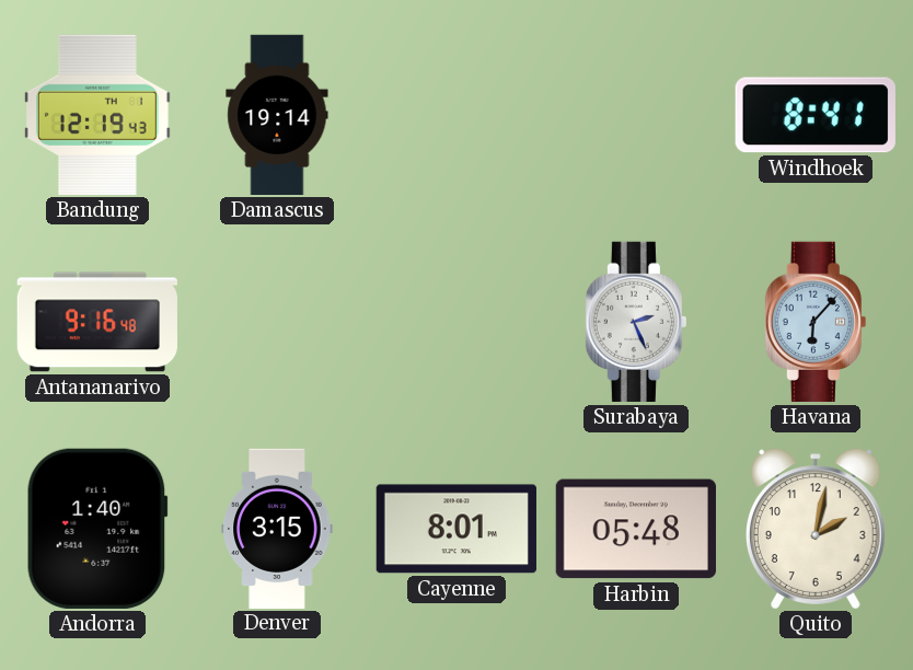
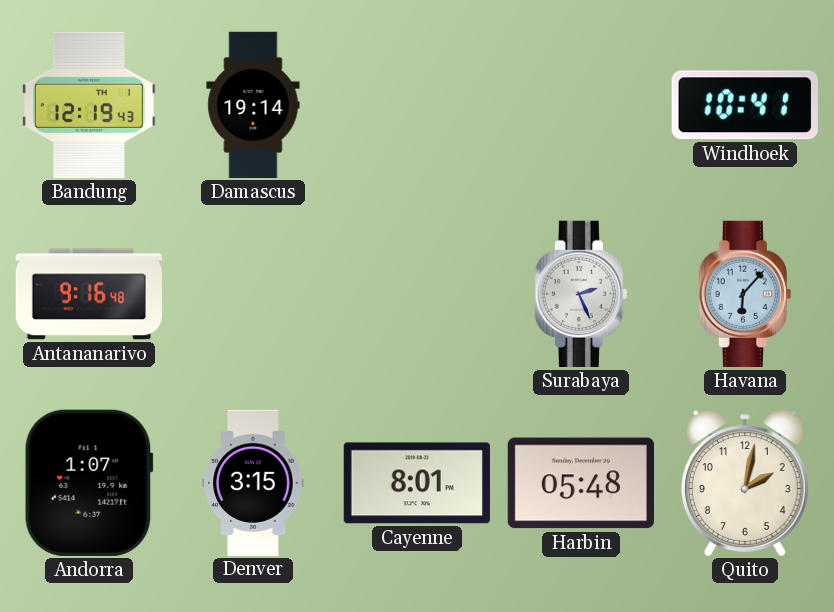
Windhoek: 8:41 -> 10:41
Andorra: 1:40 -> 1:07
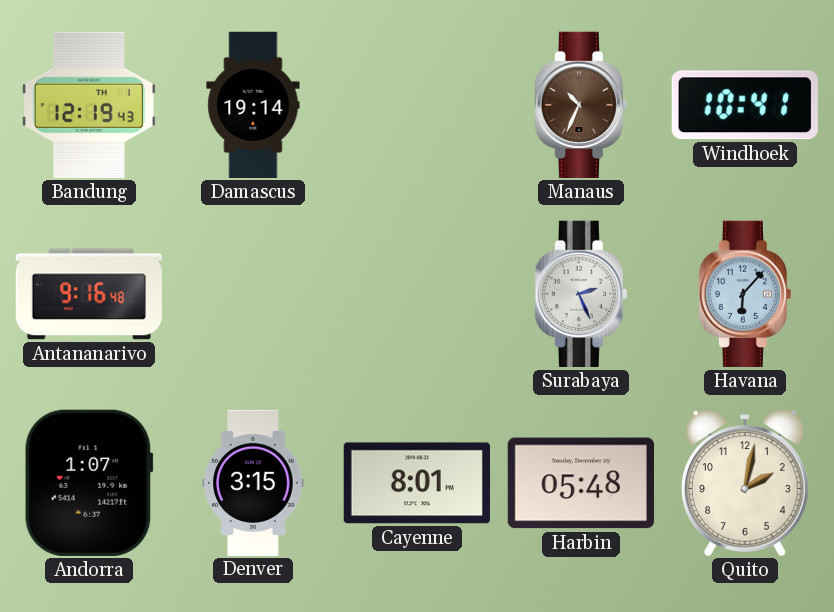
Manaus: none -> 10:34
